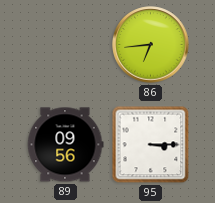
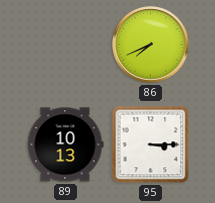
86: 6:44 -> 7:41
89: 09:56 -> 10:13
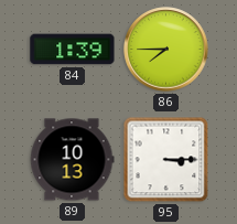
84: none -> 1:39
86: 7:41 -> 7:45
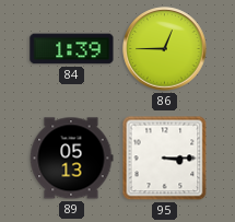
86: 7:45 -> 12:45
89: 10:13 -> 05:13
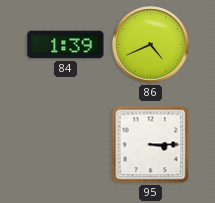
86: 12:45 -> 4:41
89: 05:13 -> none
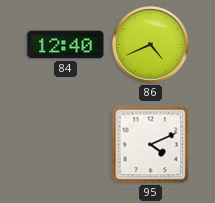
84: 1:39 -> 12:40
95: 3:15 -> 4:11
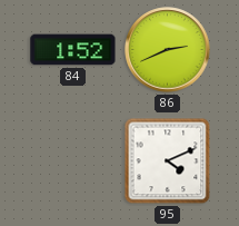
84: 12:40 -> 1:52
86: 4:41 -> 2:41
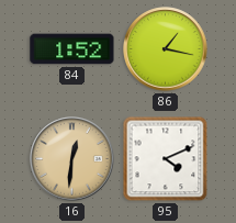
86: 2:41 -> 1:17
16: none -> 12:31
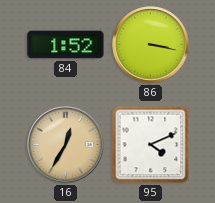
86: 1:17 -> 3:17
16: 12:31 -> 12:35
